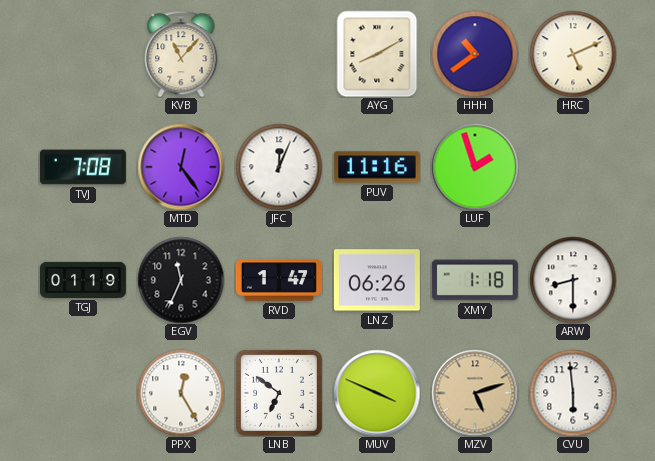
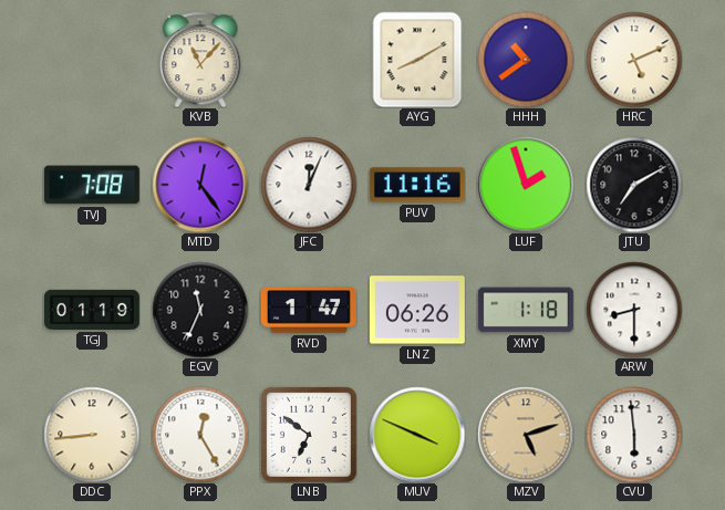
JTU: none -> 7:10
DDC: none -> 8:44
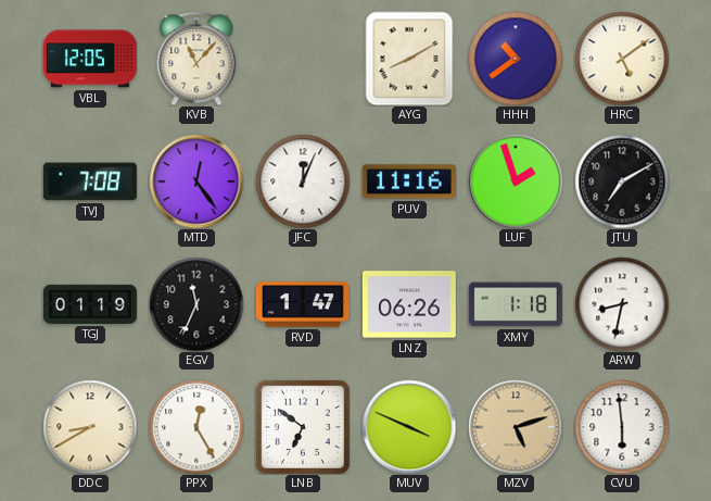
VBL: none -> 12:05
HRC: 5:11 -> 5:09
ARW: 8:30 -> 8:32
DDC: 8:44 -> 8:40
